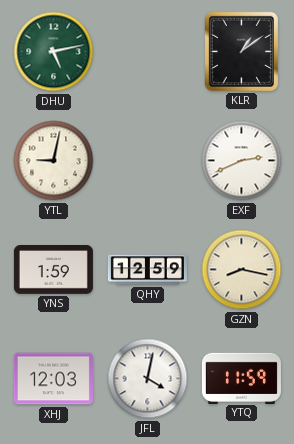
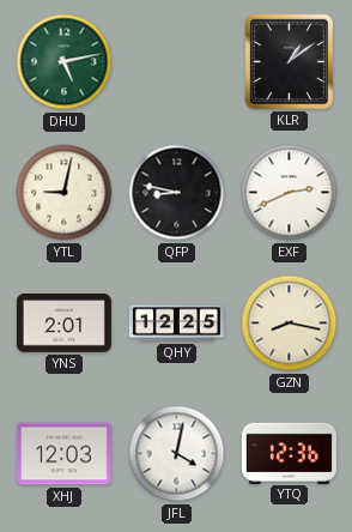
QFP: none -> 8:47
YNS: 1:59 -> 2:01
QHY: 12:59 -> 12:25
YTQ: 11:59 -> 12:36
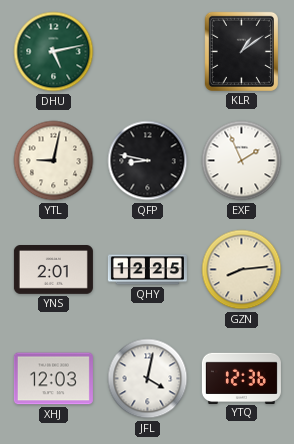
EXF: 2:41 -> 1:56
GZN: 8:17 -> 8:14
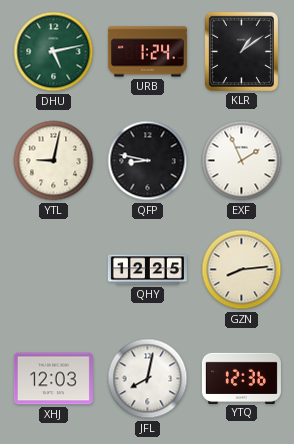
URB: none -> 1:24
YNS: 2:01 -> none
JFL: 4:02 -> 8:02
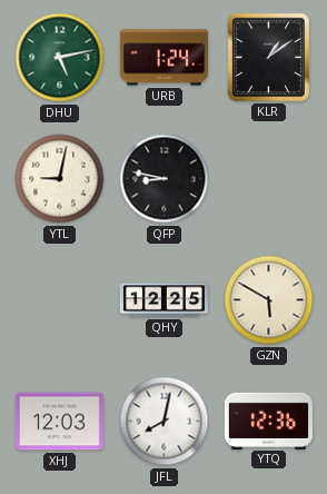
EXF: 1:56 -> none
GZN: 8:14 -> 5:50
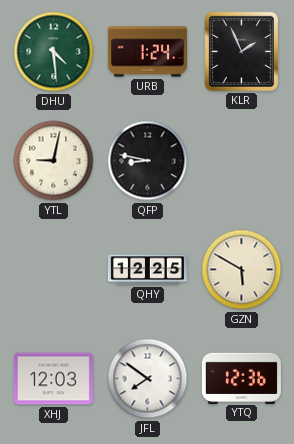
DHU: 5:13 -> 4:29
KLR: 1:09 -> 1:56
JFL: 8:02 -> 7:51
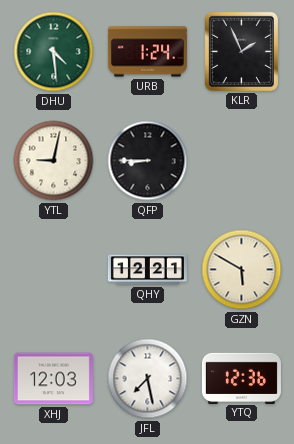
QFP: 8:47 -> 8:45
QHY: 12:25 -> 12:21
JFL: 7:51 -> 7:28
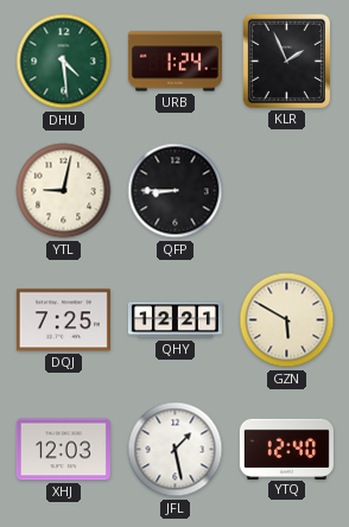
DQJ: none -> 7:25
JFL: 7:28 -> 1:28
YTQ: 12:36 -> 12:40
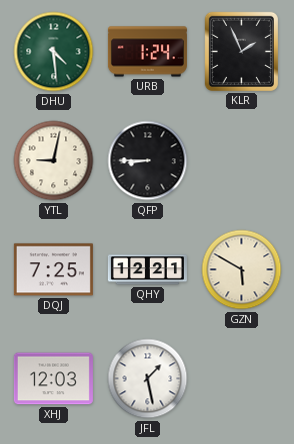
YTQ: 12:40 -> none
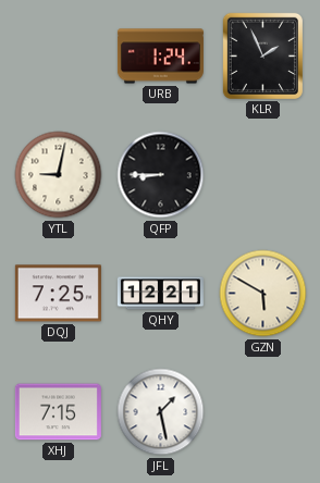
DHU: 4:29 -> none
XHJ: 12:03 -> 7:15
